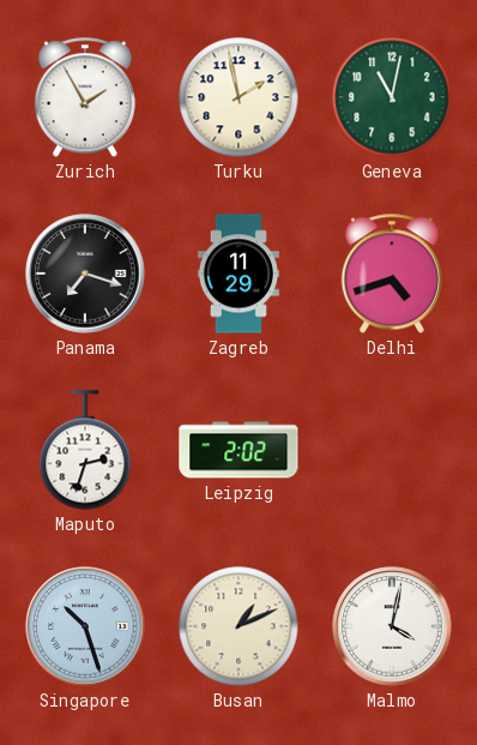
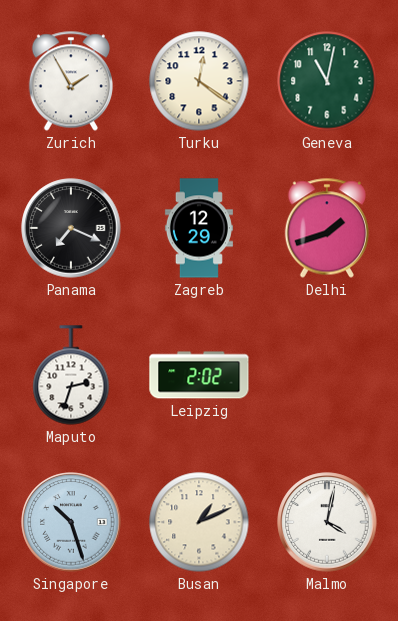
Turku: 1:58 -> 12:21
Panama: 7:18 -> 7:19
Zagreb: 11:29 -> 12:29
Delhi: 4:42 -> 1:42
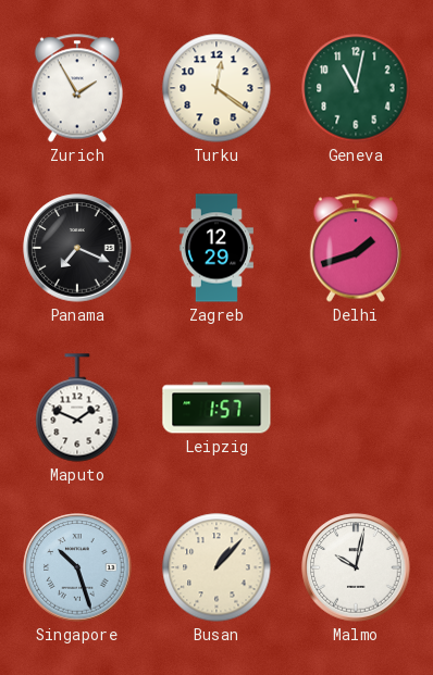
Maputo: 2:33 -> 1:49
Leipzig: 2:02 -> 1:57
Busan: 1:11 -> 1:07
Malmo: 4:02 -> 10:02
